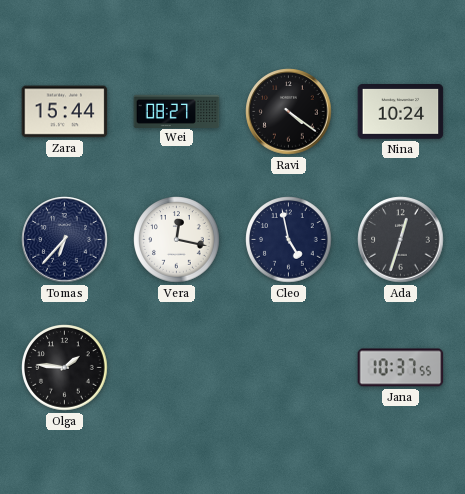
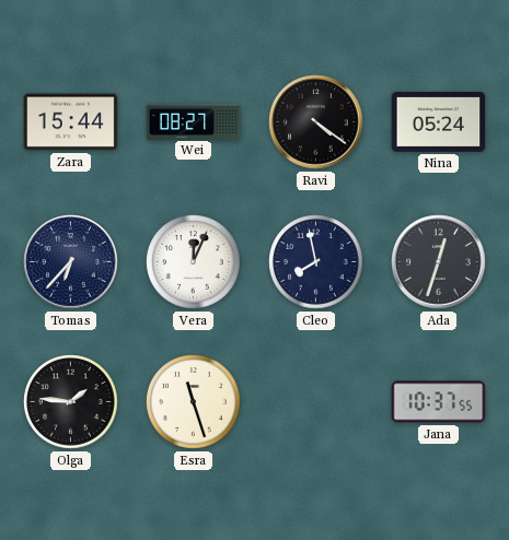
Nina: 10:24 -> 05:24
Vera: 12:17 -> 12:04
Cleo: 4:58 -> 7:58
Esra: none -> 11:27
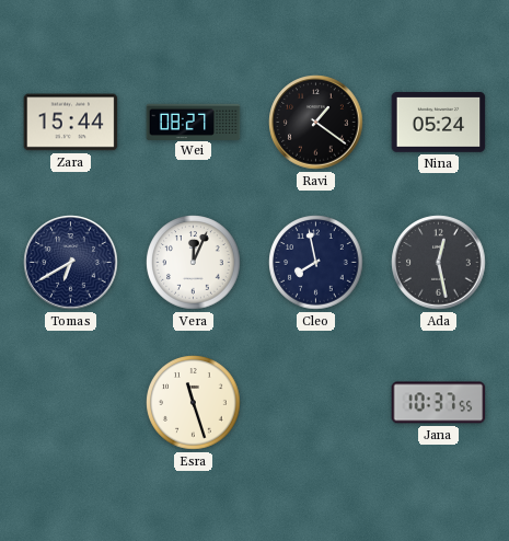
Ravi: 4:21 -> 1:21
Tomas: 6:37 -> 6:40
Ada: 12:33 -> 12:28
Olga: 1:46 -> none
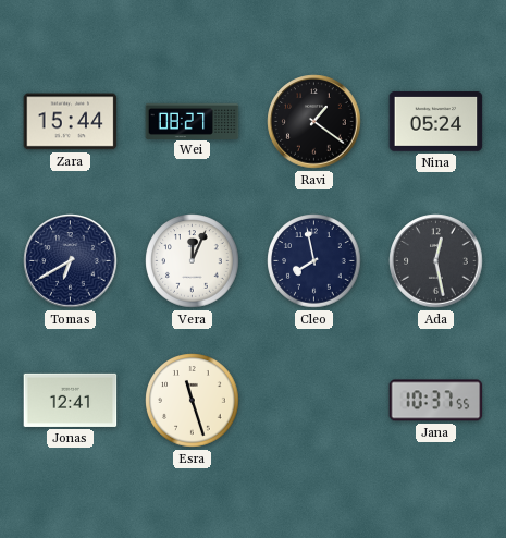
Jonas: none -> 12:41
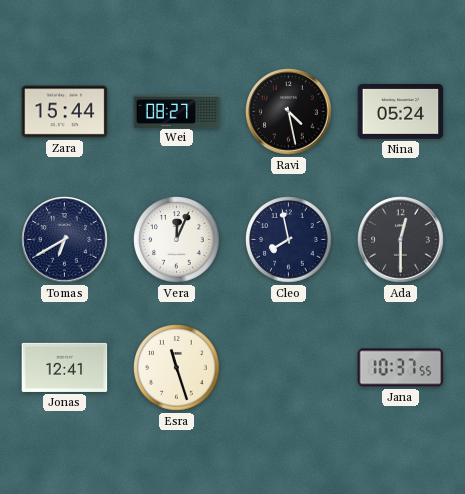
Ravi: 1:21 -> 4:28
Ada: 12:28 -> 12:30
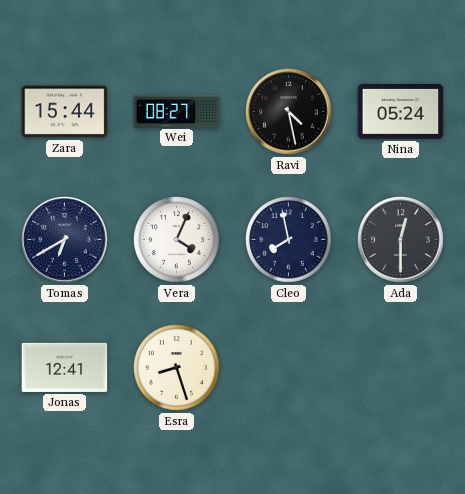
Vera: 12:04 -> 4:04
Esra: 11:27 -> 8:27
Jana: 10:37 -> none
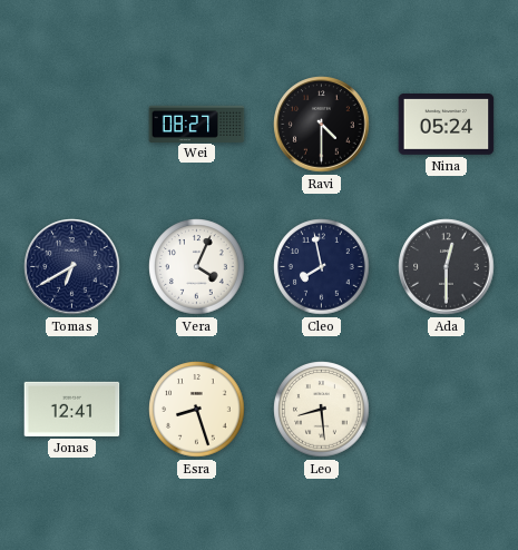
Zara: 15:44 -> none
Ravi: 4:28 -> 4:30
Leo: none -> 8:29
